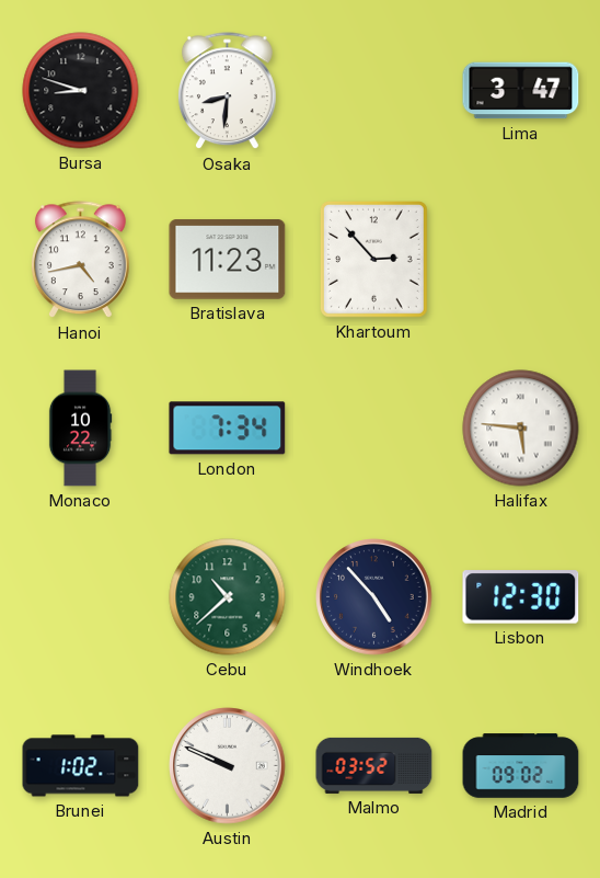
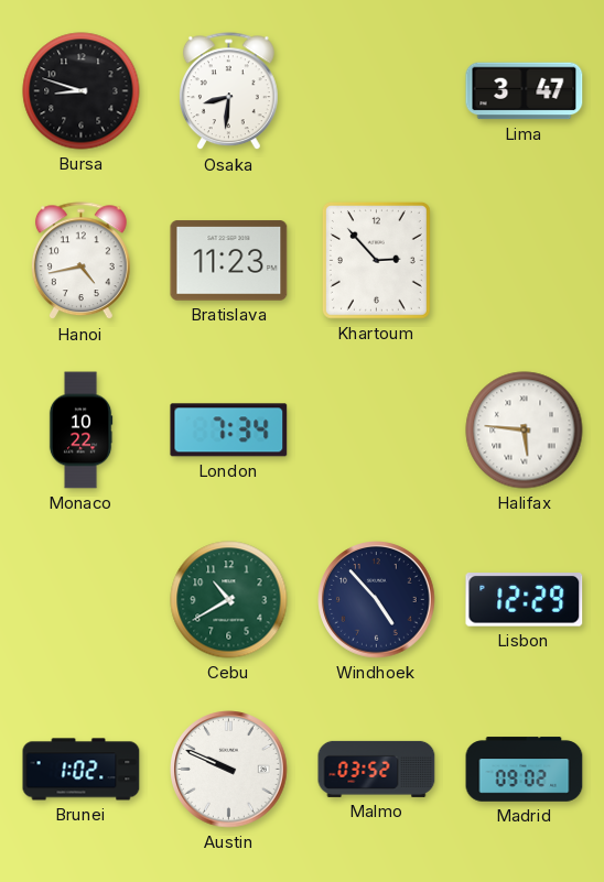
Cebu: 10:38 -> 10:40
Lisbon: 12:30 -> 12:29
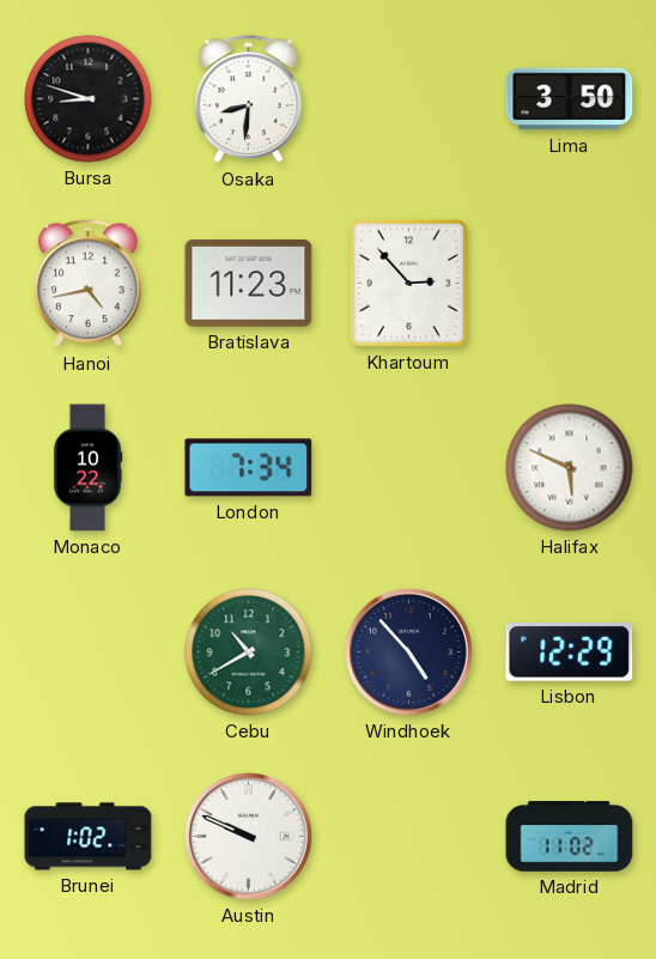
Lima: 3:47 -> 3:50
Halifax: 5:46 -> 5:49
Malmo: 03:52 -> none
Madrid: 09:02 -> 11:02
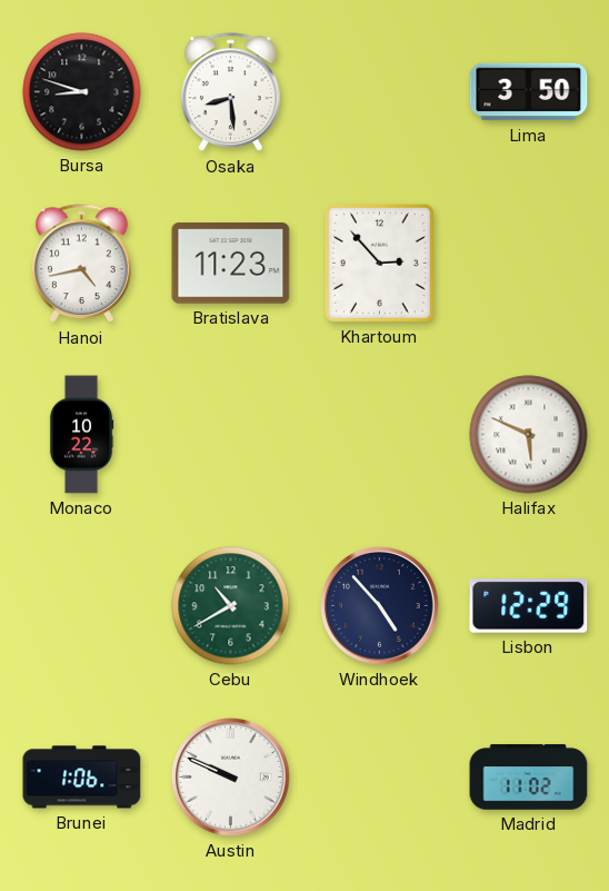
Osaka: 8:31 -> 8:29
London: 7:34 -> none
Brunei: 1:02 -> 1:06
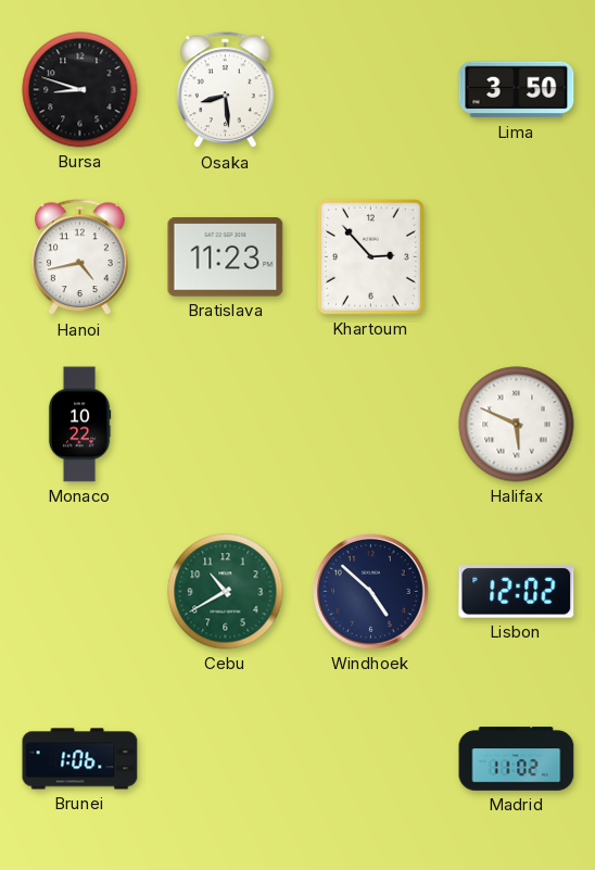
Windhoek: 4:53 -> 4:52
Lisbon: 12:29 -> 12:02
Austin: 9:49 -> none
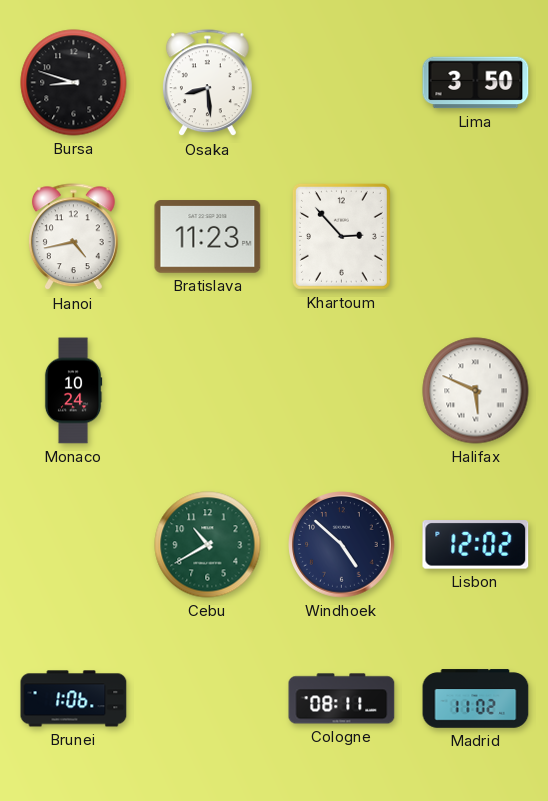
Monaco: 10:22 -> 10:24
Cologne: none -> 08:11
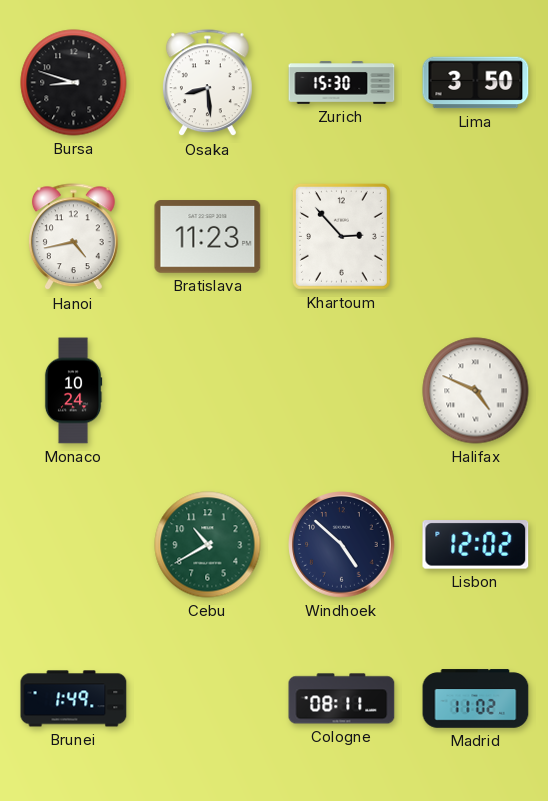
Zurich: none -> 15:30
Halifax: 5:49 -> 4:49
Brunei: 1:06 -> 1:49
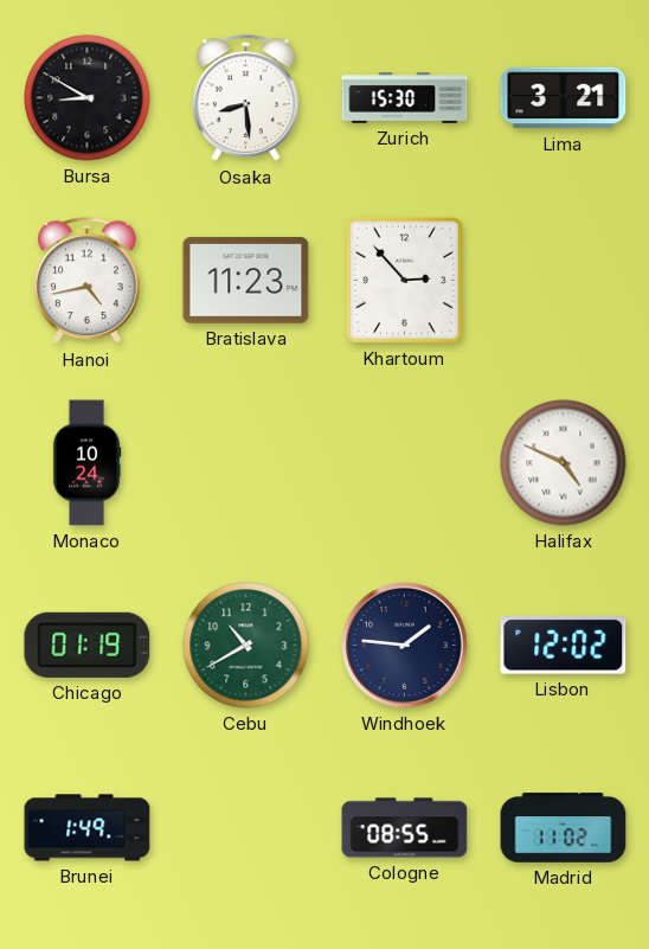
Bursa: 8:48 -> 8:50
Lima: 3:50 -> 3:21
Chicago: none -> 01:19
Windhoek: 4:52 -> 1:46
Cologne: 08:11 -> 08:55
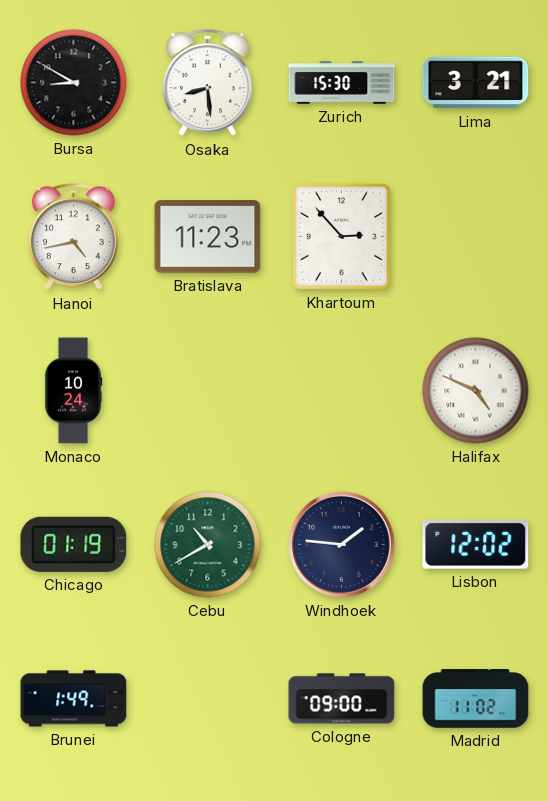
Cologne: 08:55 -> 09:00
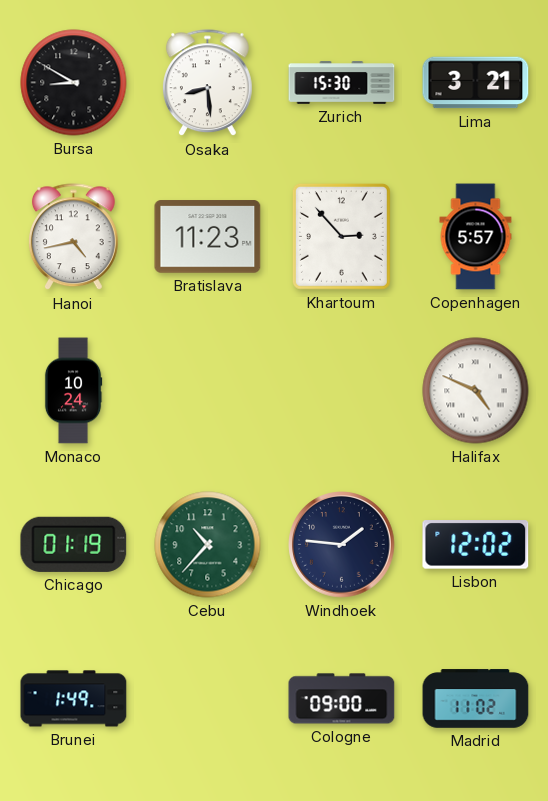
Copenhagen: none -> 5:57
Cebu: 10:40 -> 10:37
